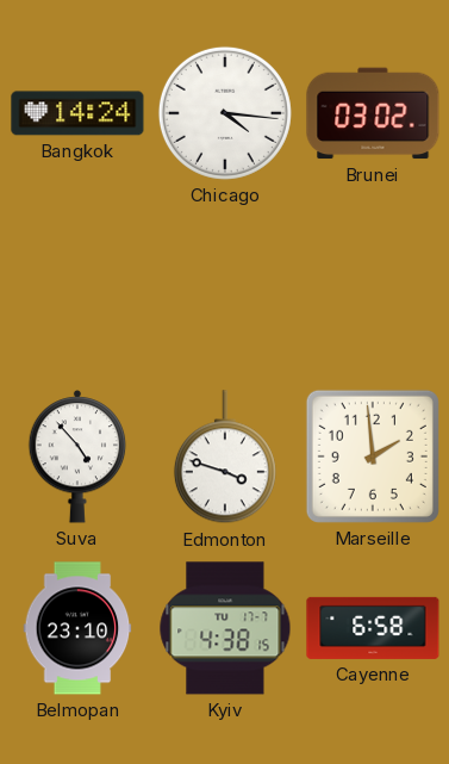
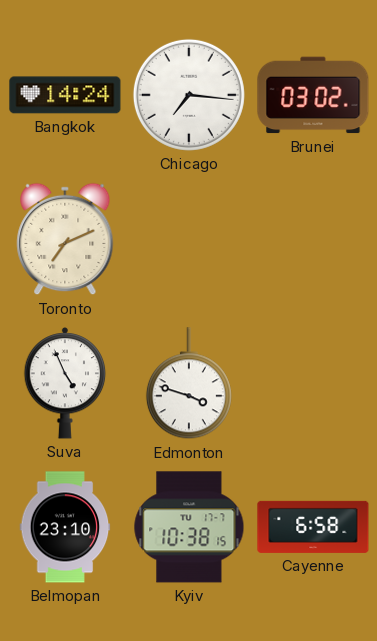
Chicago: 4:16 -> 7:16
Toronto: none -> 7:11
Suva: 4:53 -> 4:56
Marseille: 1:59 -> none
Kyiv: 4:38 -> 10:38
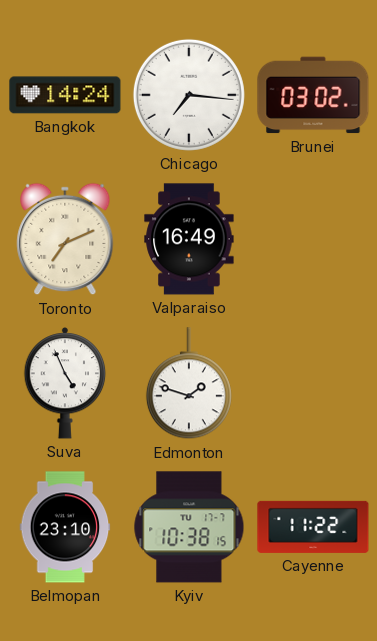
Valparaiso: none -> 16:49
Edmonton: 3:48 -> 1:48
Cayenne: 6:58 -> 11:22
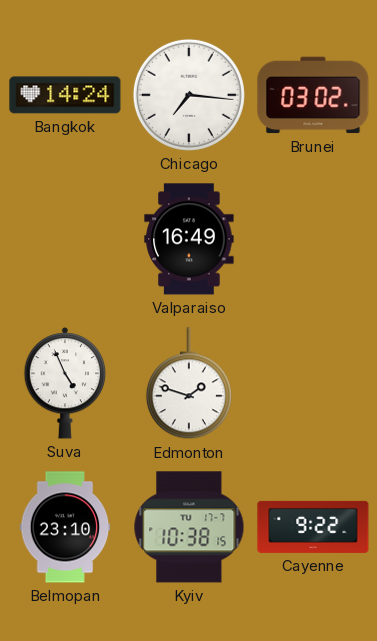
Toronto: 7:11 -> none
Cayenne: 11:22 -> 9:22
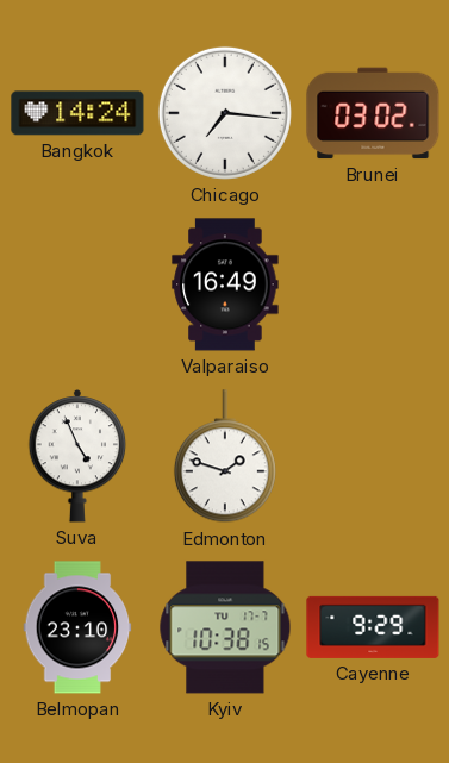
Cayenne: 9:22 -> 9:29
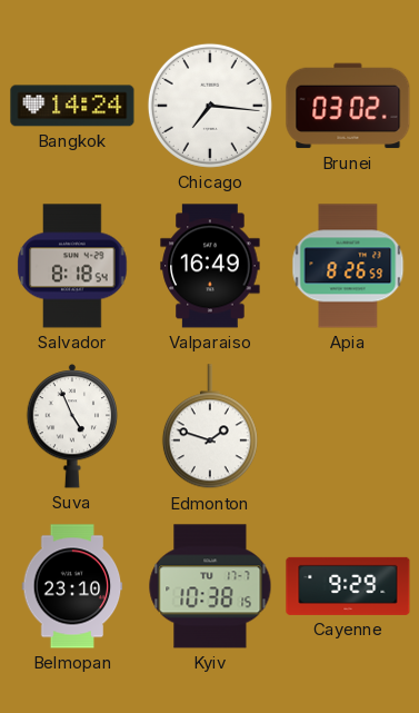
Salvador: none -> 8:18
Apia: none -> 8:26
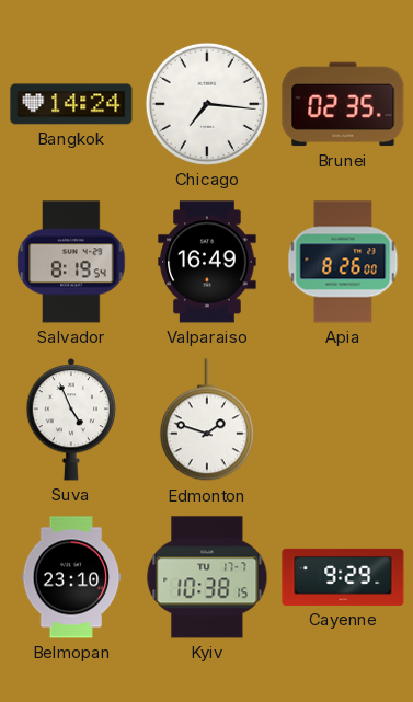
Brunei: 03:02 -> 02:35
Salvador: 8:18 -> 8:19
Apia: 8:26:59 -> 8:26:00
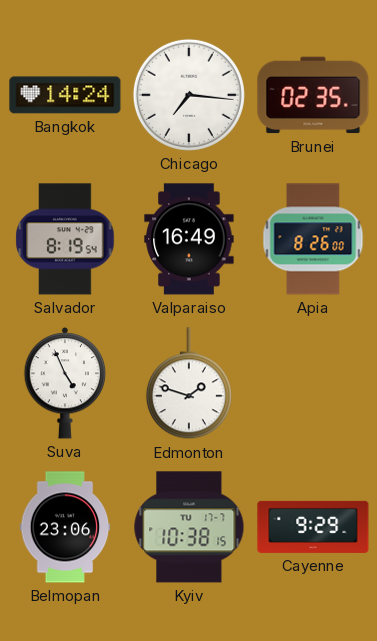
Belmopan: 23:10 -> 23:06
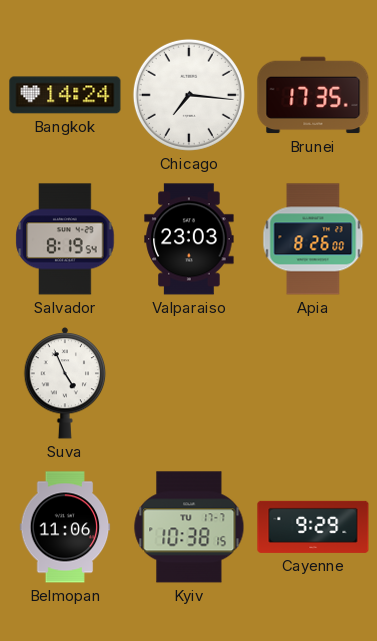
Brunei: 02:35 -> 17:35
Valparaiso: 16:49 -> 23:03
Edmonton: 1:48 -> none
Belmopan: 23:06 -> 11:06
